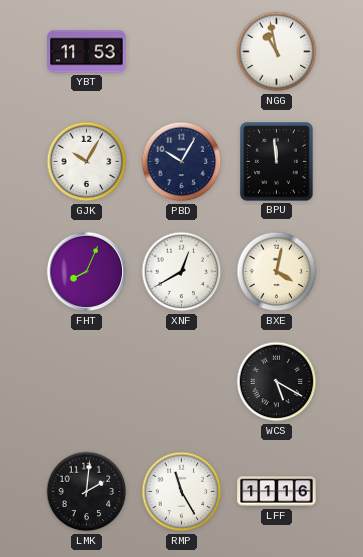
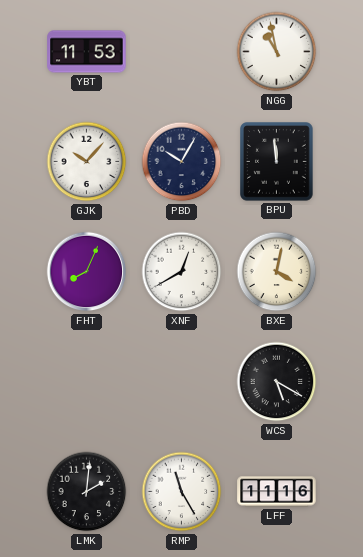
GJK: 10:05 -> 10:07
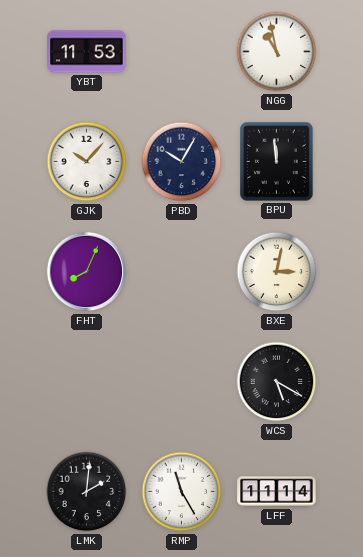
XNF: 12:40 -> none
BXE: 4:02 -> 3:02
LFF: 11:16 -> 11:14
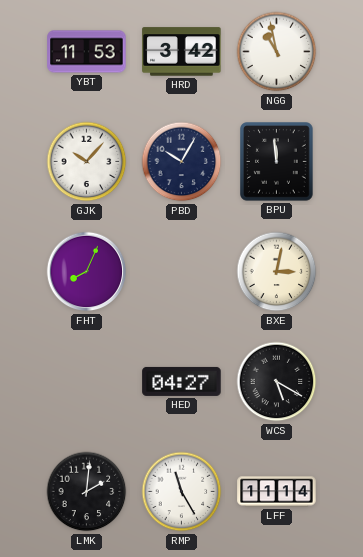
HRD: none -> 3:42
HED: none -> 04:27
